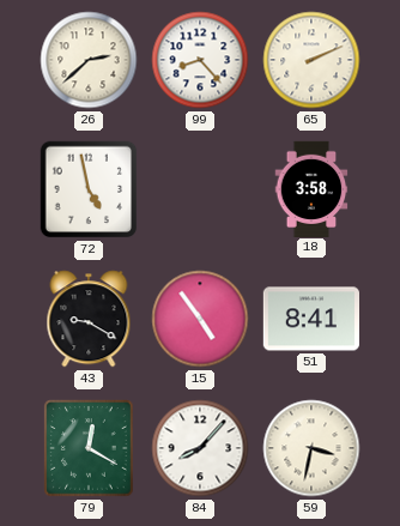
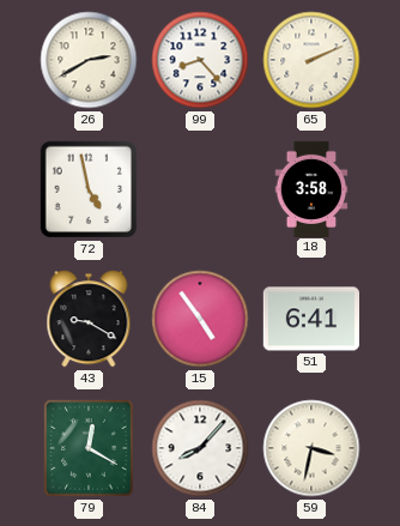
26: 2:38 -> 2:40
51: 8:41 -> 6:41
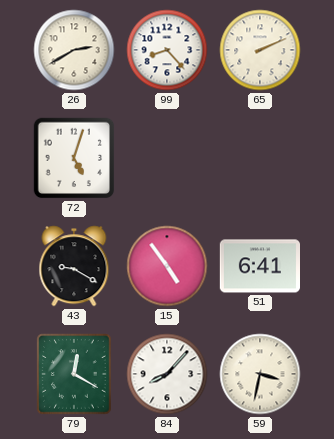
72: 4:58 -> 5:03
18: 3:58 -> none
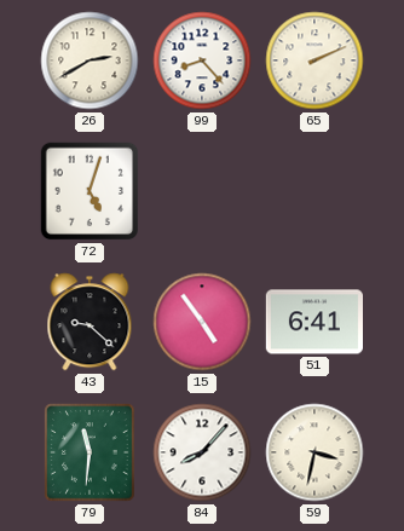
43: 9:20 -> 9:22
79: 12:20 -> 11:31
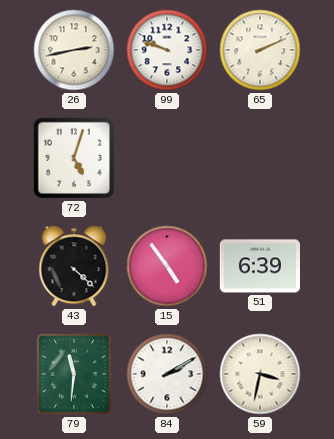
26: 2:40 -> 2:43
99: 8:23 -> 9:48
43: 9:22 -> 4:22
51: 6:41 -> 6:39
84: 8:07 -> 2:10
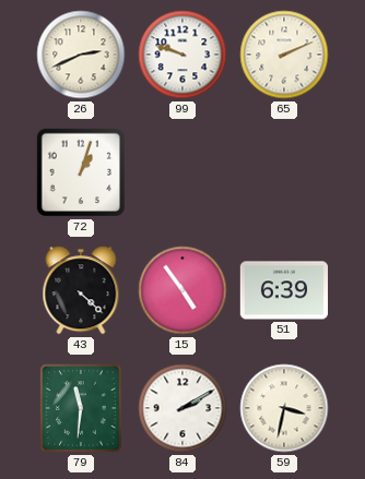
26: 2:43 -> 2:41
72: 5:03 -> 1:03
